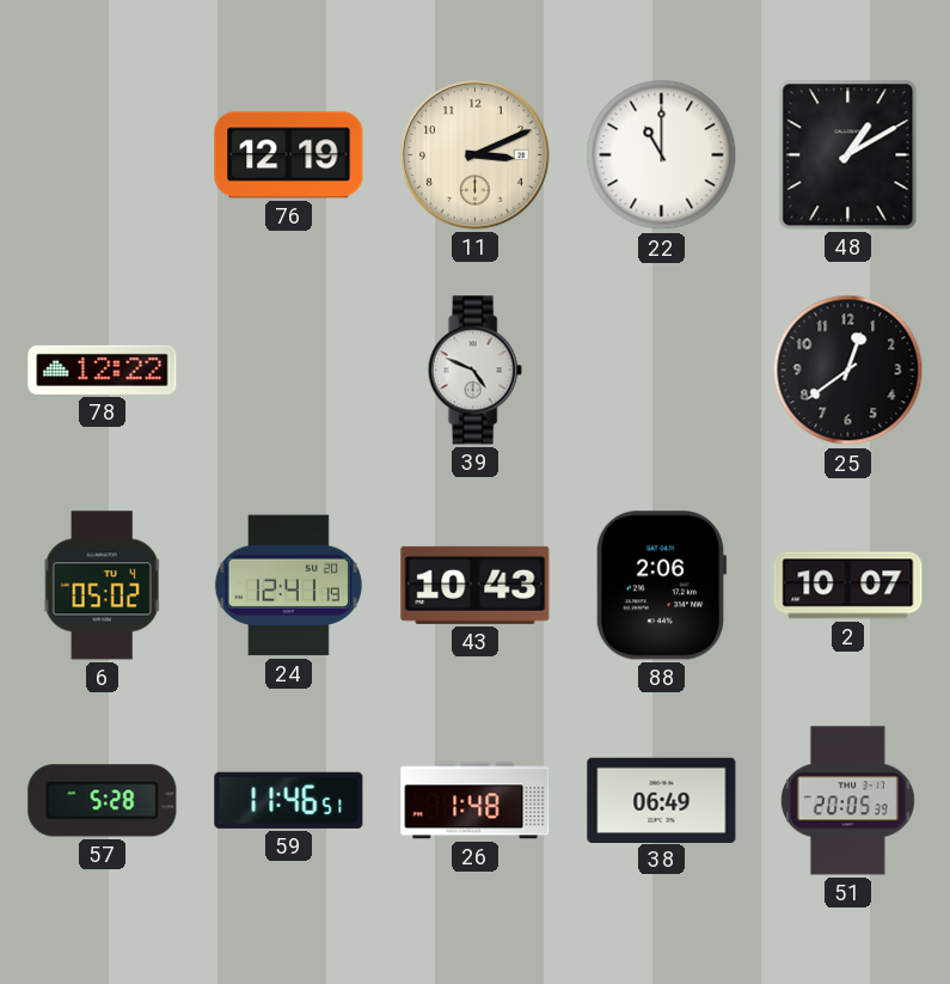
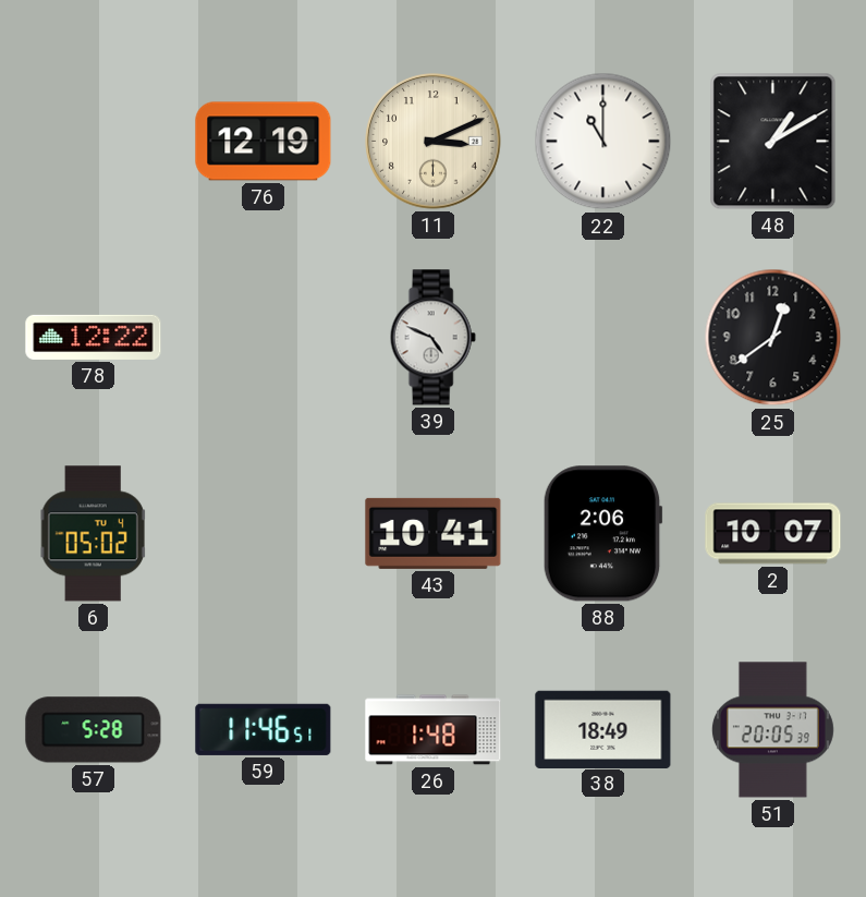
24: 12:41 -> none
43: 10:43 -> 10:41
38: 06:49 -> 18:49
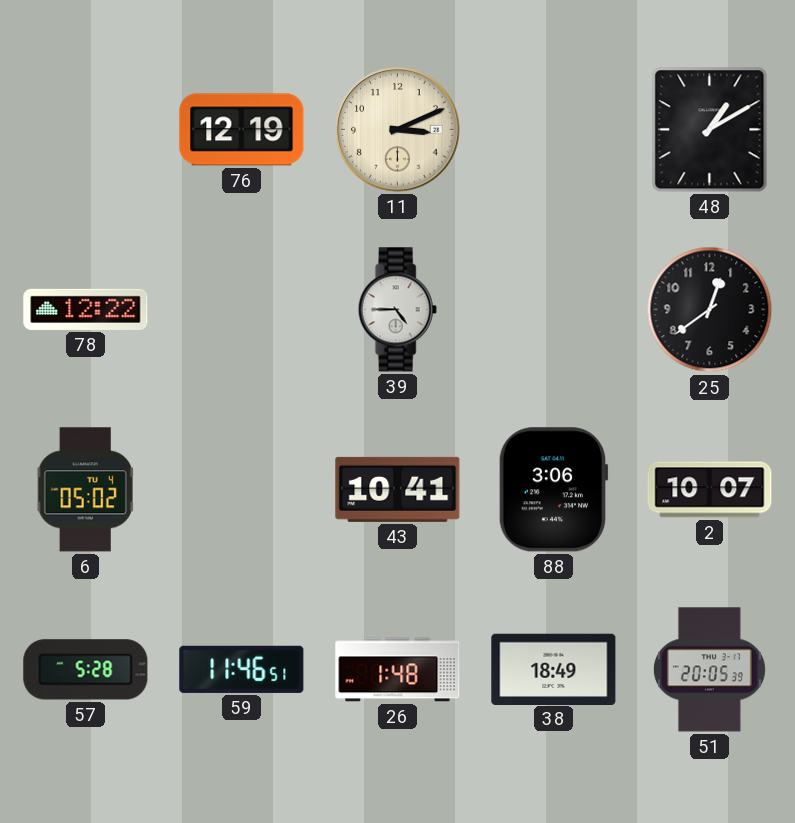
22: 11:00 -> none
39: 4:49 -> 4:45
88: 2:06 -> 3:06
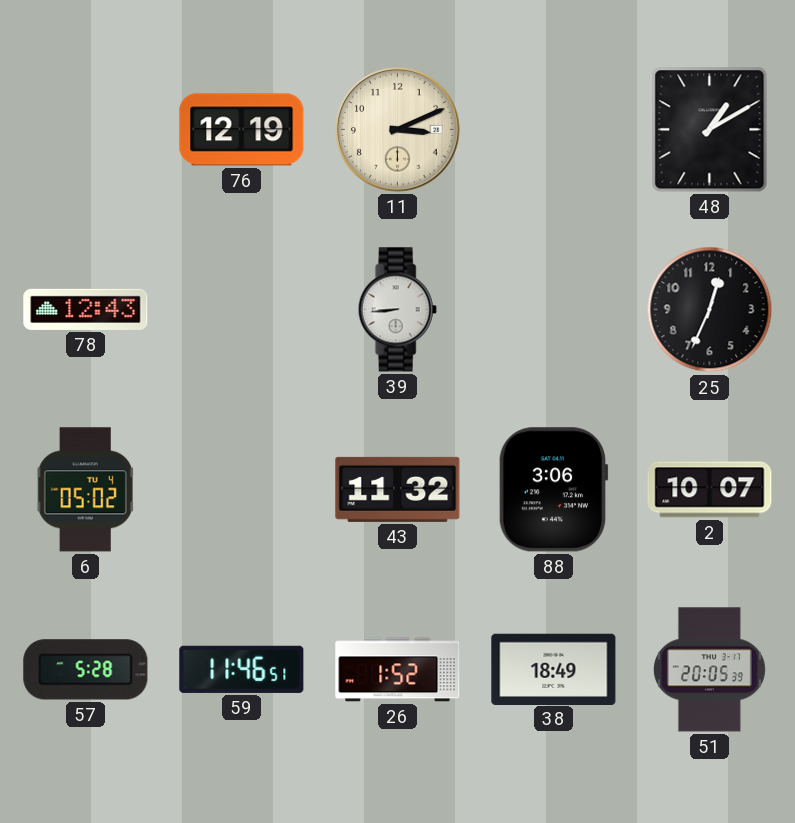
78: 12:22 -> 12:43
39: 4:45 -> 8:44
25: 12:39 -> 12:34
43: 10:41 -> 11:32
26: 1:48 -> 1:52
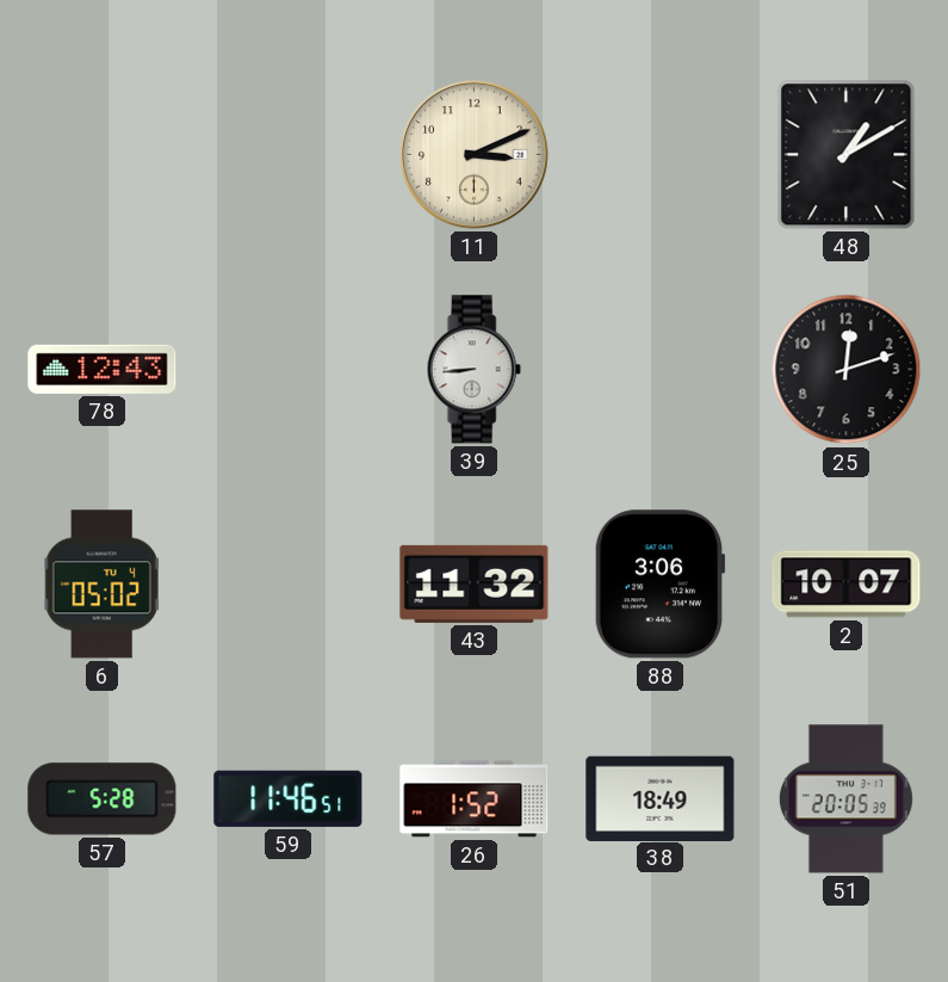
76: 12:19 -> none
25: 12:34 -> 12:12
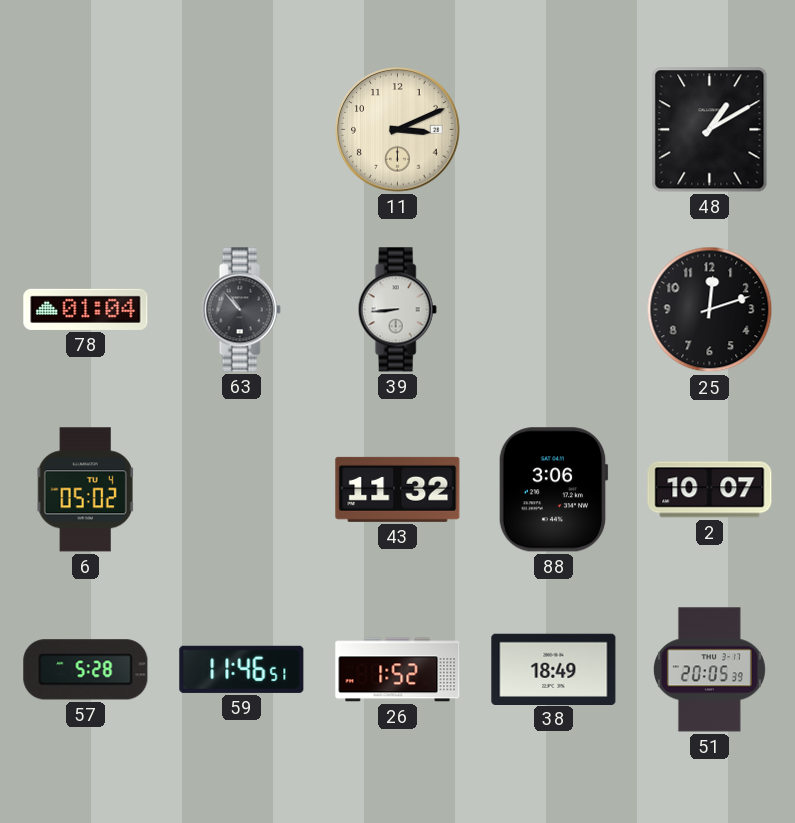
78: 12:43 -> 01:04
63: none -> 10:53
